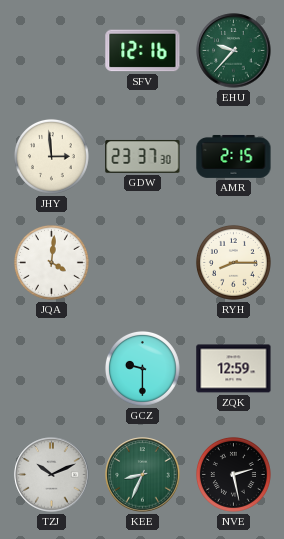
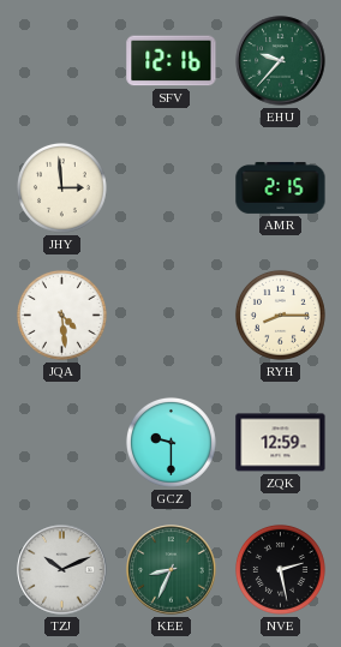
GDW: 23:37 -> none
JQA: 4:01 -> 4:29
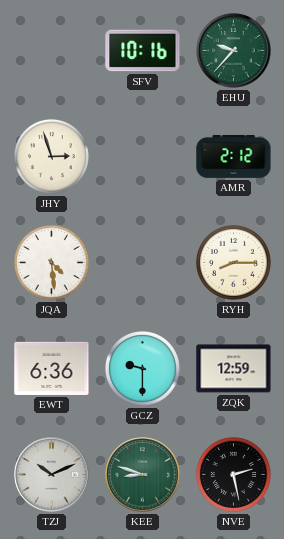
SFV: 12:16 -> 10:16
JHY: 2:59 -> 2:57
AMR: 2:15 -> 2:12
EWT: none -> 6:36
KEE: 8:34 -> 8:48
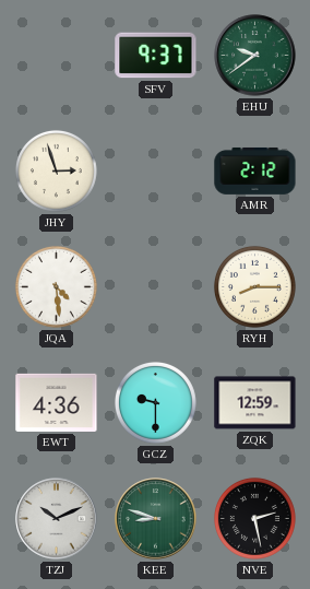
SFV: 10:16 -> 9:37
EHU: 9:37 -> 9:39
EWT: 6:36 -> 4:36
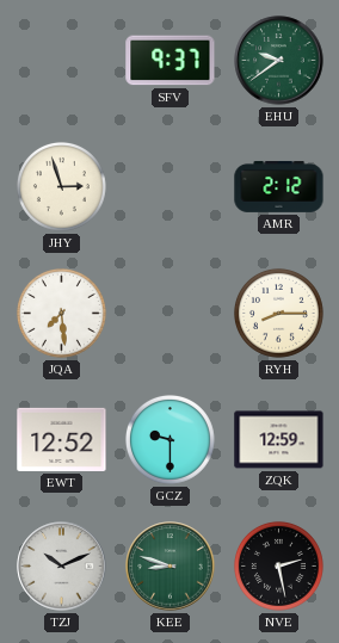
JQA: 4:29 -> 7:29
EWT: 4:36 -> 12:52
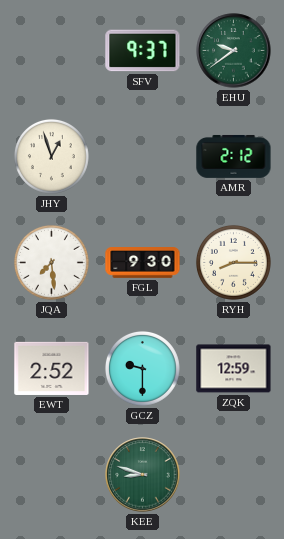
JHY: 2:57 -> 12:57
FGL: none -> 9:30
EWT: 12:52 -> 2:52
TZJ: 10:11 -> none
NVE: 2:28 -> none
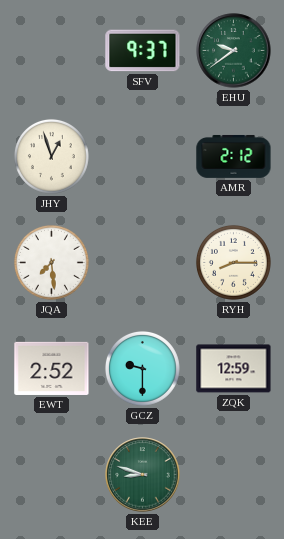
FGL: 9:30 -> none
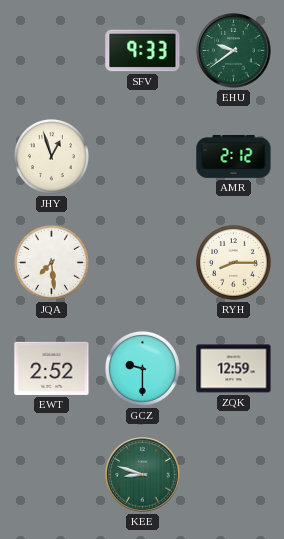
SFV: 9:37 -> 9:33
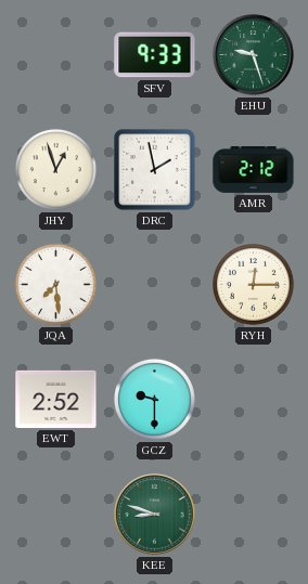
EHU: 9:39 -> 9:27
DRC: none -> 1:58
RYH: 8:15 -> 12:15
ZQK: 12:59 -> none
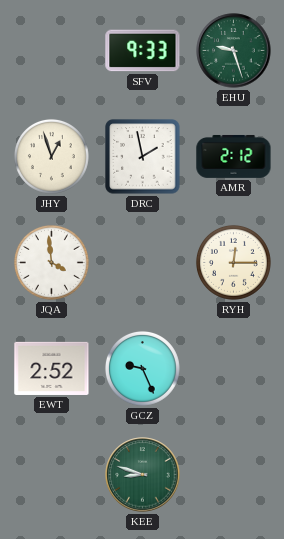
JQA: 7:29 -> 3:59
GCZ: 9:30 -> 9:26
